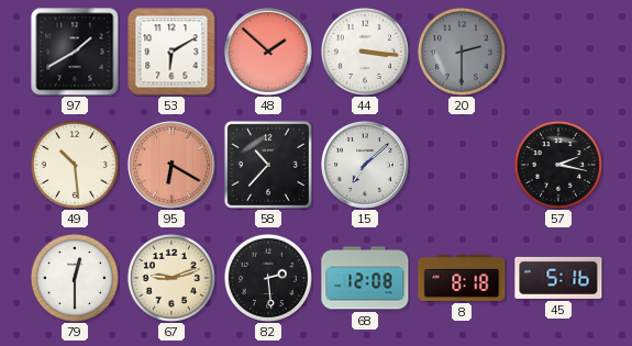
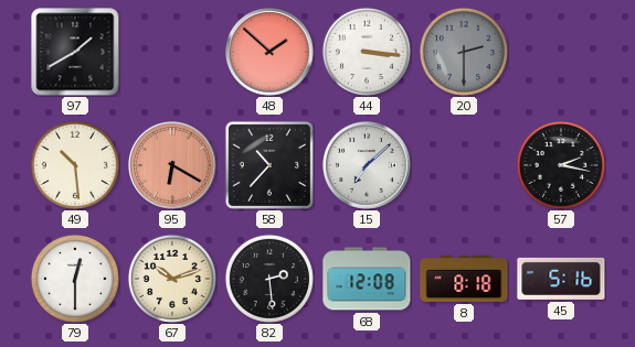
53: 6:10 -> none
67: 9:12 -> 10:12
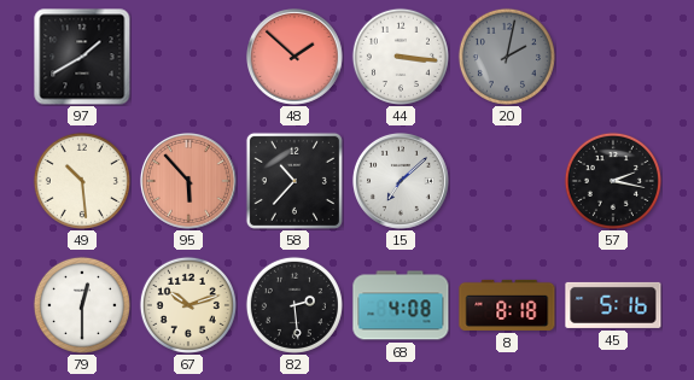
20: 2:30 -> 2:02
95: 6:20 -> 5:53
68: 12:08 -> 4:08
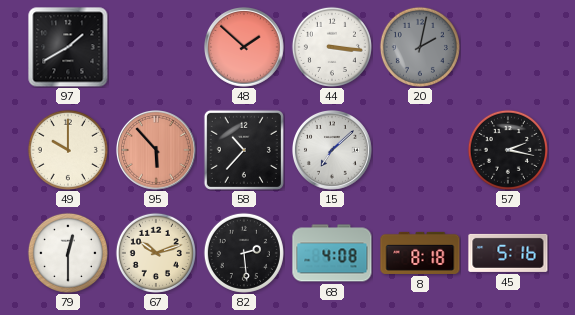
49: 10:29 -> 10:00
